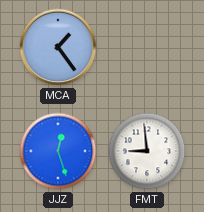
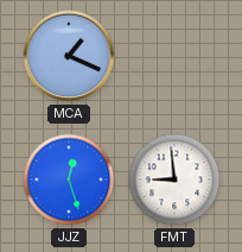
MCA: 1:24 -> 1:19
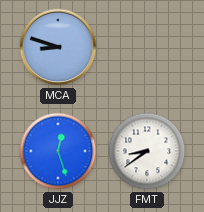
MCA: 1:19 -> 8:48
FMT: 8:59 -> 8:39
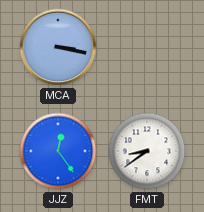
MCA: 8:48 -> 3:17
JJZ: 12:27 -> 12:24
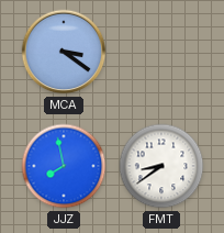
MCA: 3:17 -> 3:21
JJZ: 12:24 -> 7:58
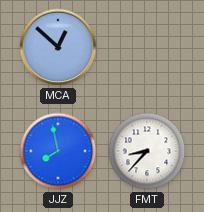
MCA: 3:21 -> 12:52
FMT: 8:39 -> 8:37
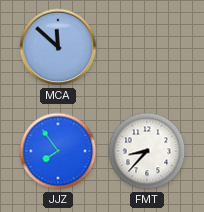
MCA: 12:52 -> 11:52
JJZ: 7:58 -> 7:54
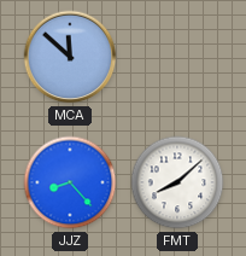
JJZ: 7:54 -> 8:23
FMT: 8:37 -> 8:08
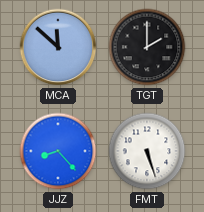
TGT: none -> 2:00
FMT: 8:08 -> 5:27
